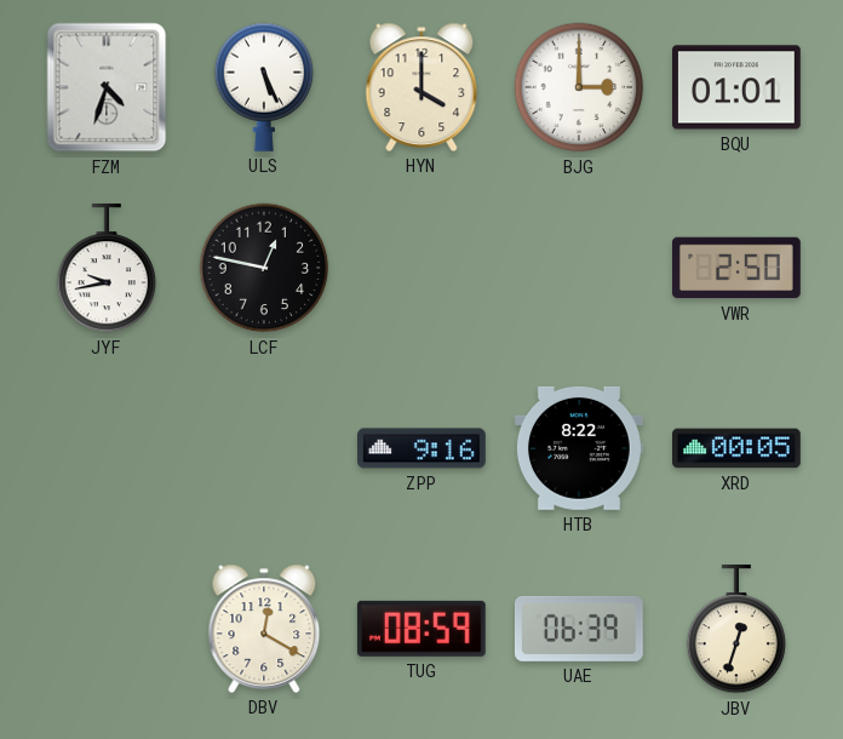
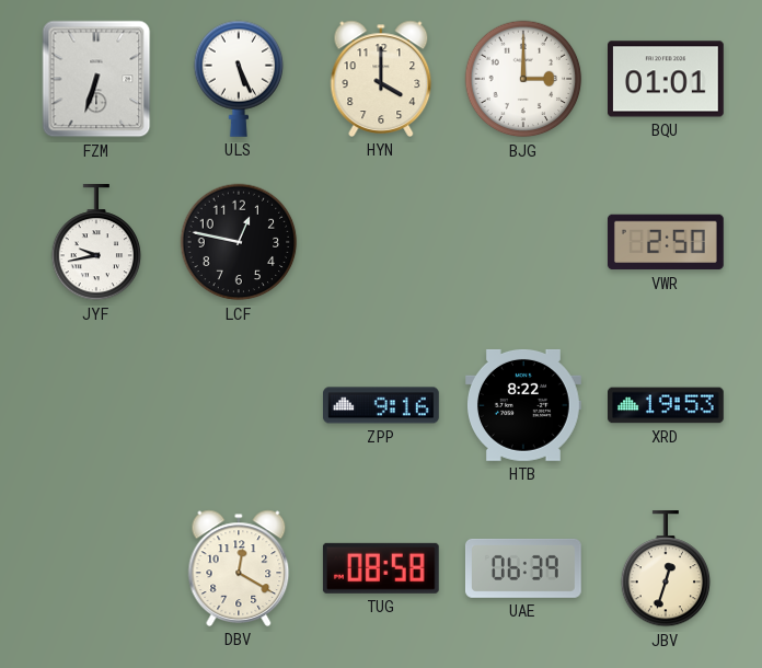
FZM: 4:33 -> 6:33
XRD: 00:05 -> 19:53
TUG: 08:59 -> 08:58
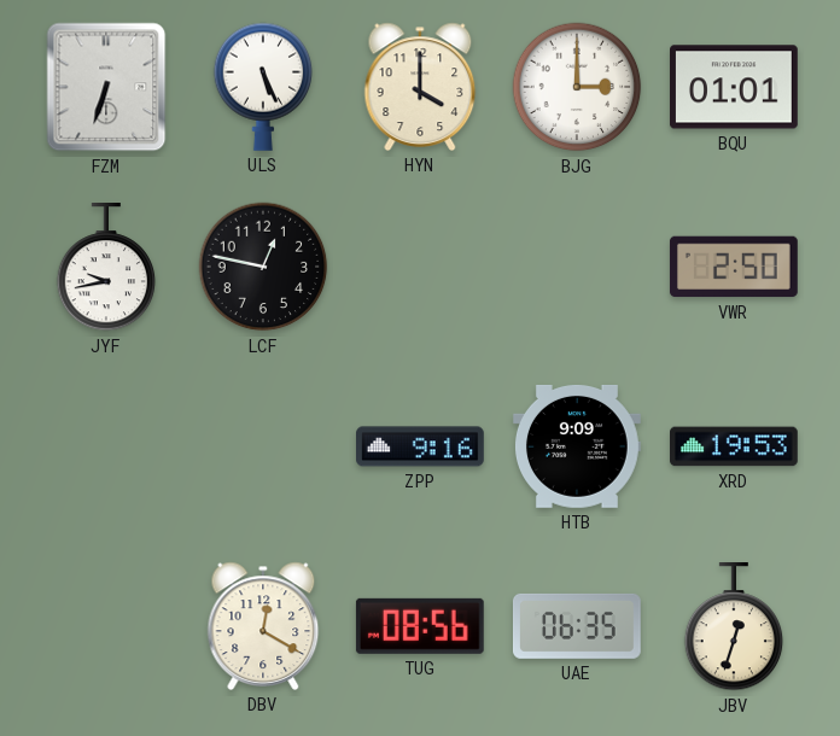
HTB: 8:22 -> 9:09
TUG: 08:58 -> 08:56
UAE: 06:39 -> 06:35
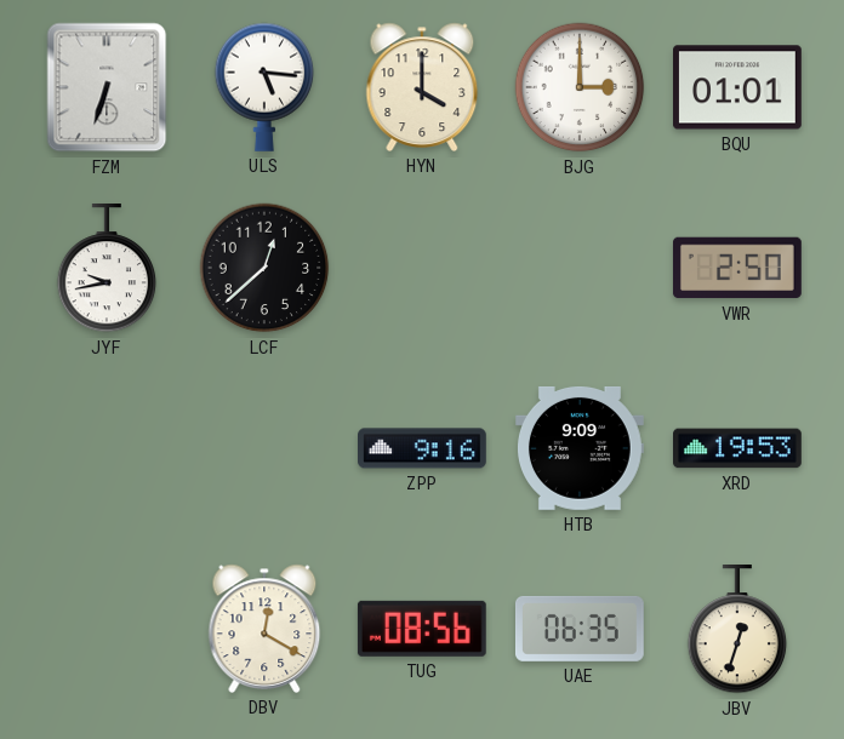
ULS: 5:26 -> 5:16
LCF: 12:47 -> 12:38
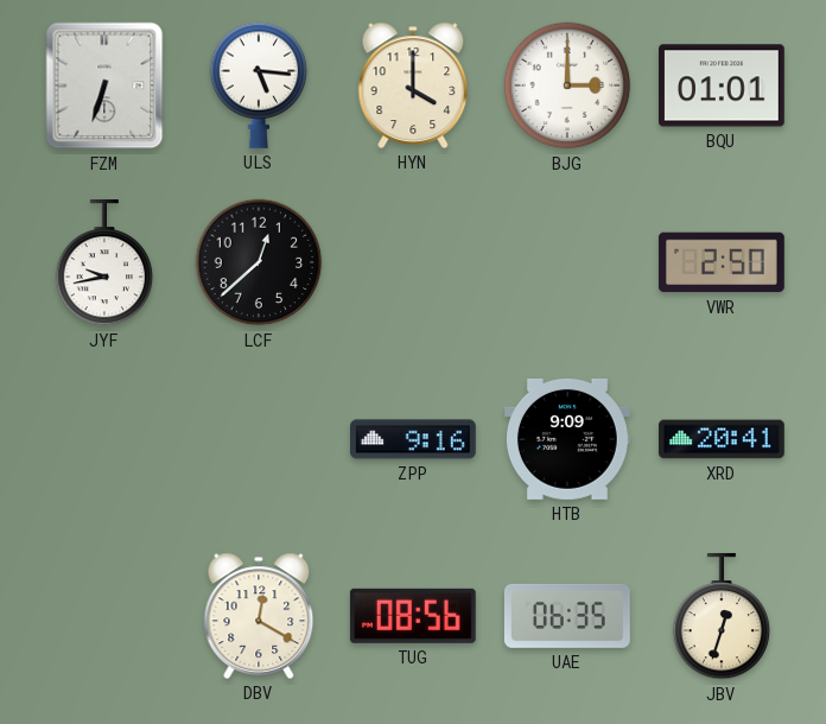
XRD: 19:53 -> 20:41
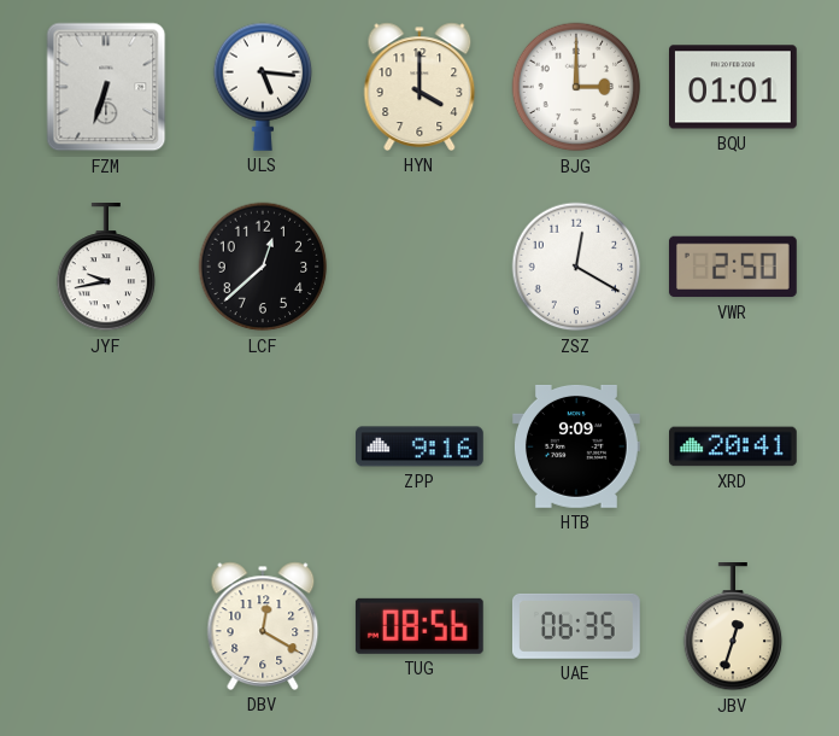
ZSZ: none -> 12:20
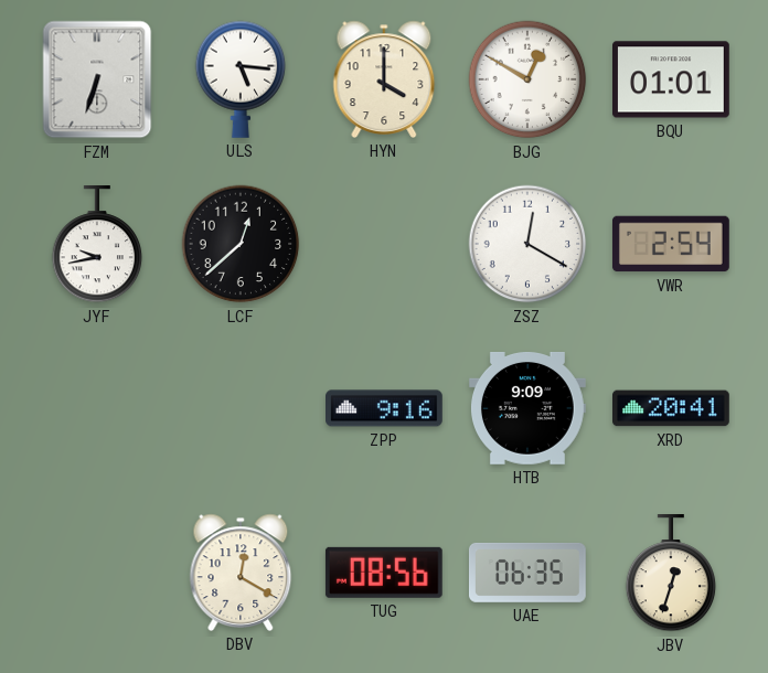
BJG: 3:00 -> 12:50
VWR: 2:50 -> 2:54
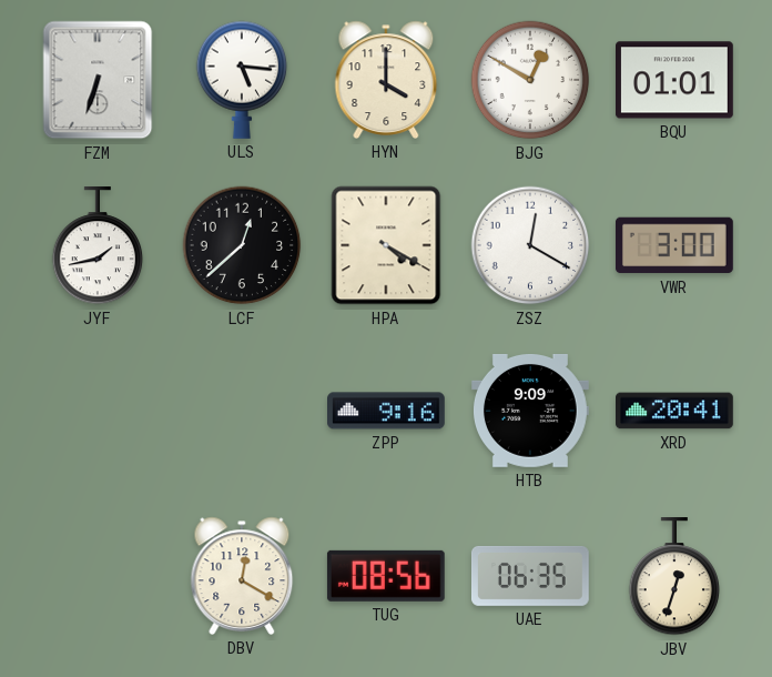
JYF: 9:43 -> 1:43
HPA: none -> 4:20
VWR: 2:54 -> 3:00
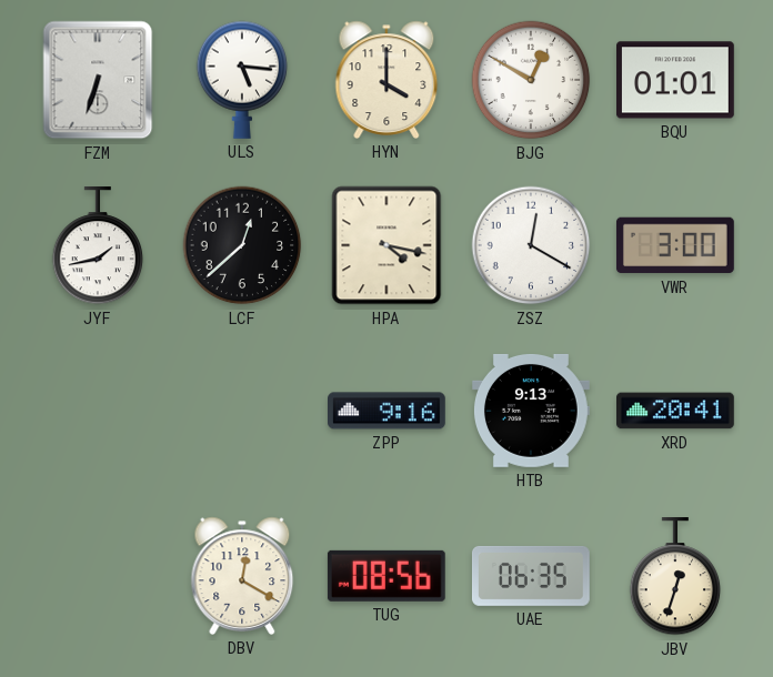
HPA: 4:20 -> 4:17
HTB: 9:09 -> 9:13
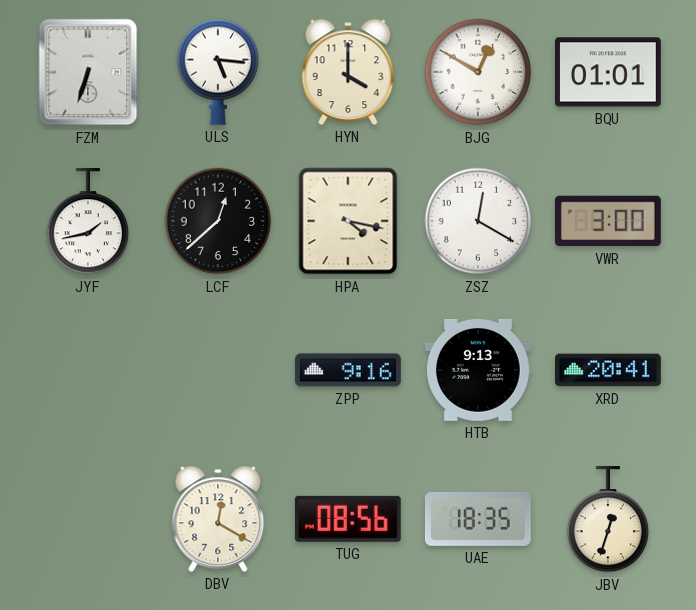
UAE: 06:35 -> 18:35
